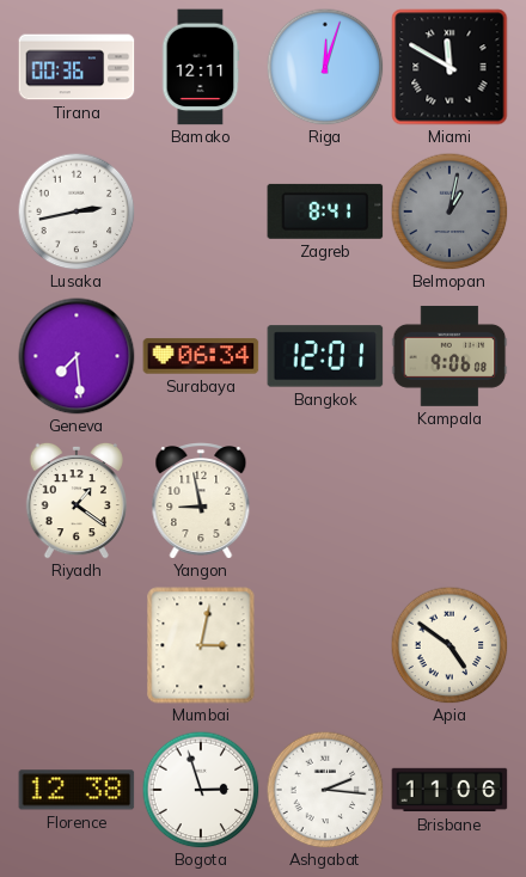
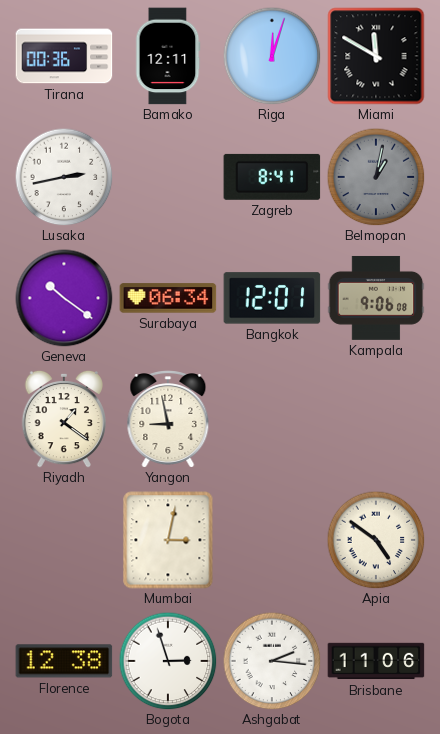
Geneva: 7:29 -> 10:21
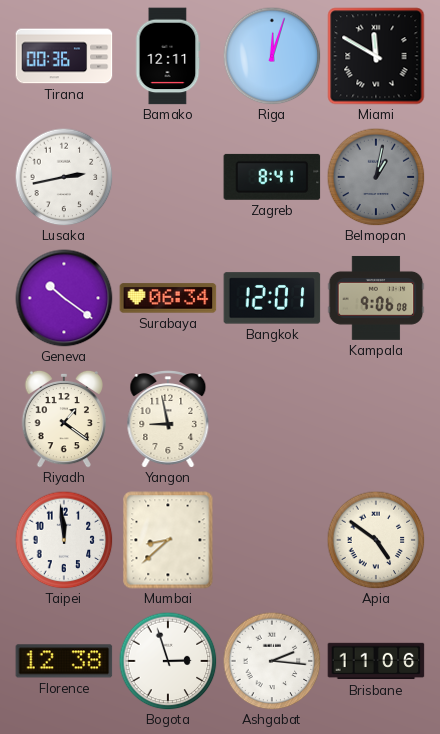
Taipei: none -> 11:59
Mumbai: 3:02 -> 8:38
